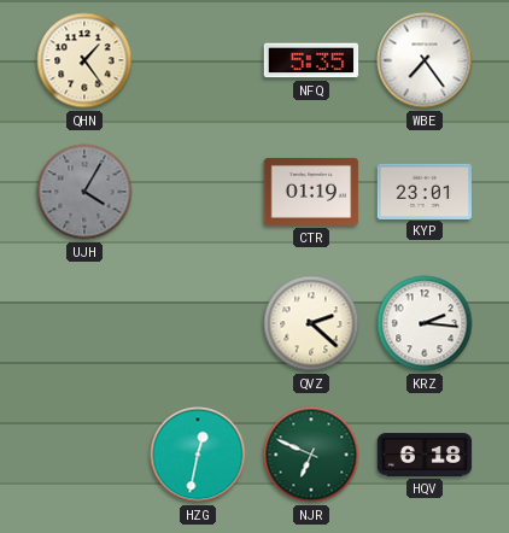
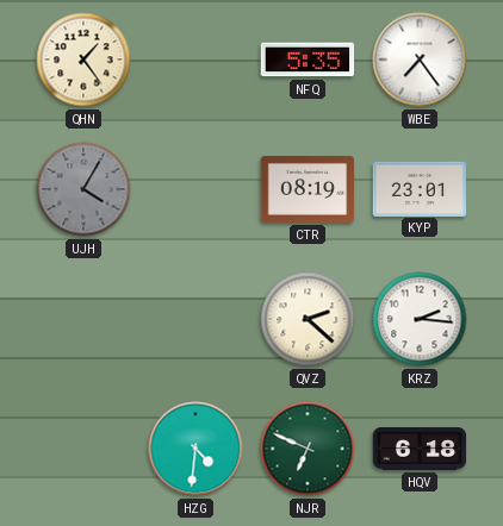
CTR: 01:19 -> 08:19
HZG: 12:32 -> 4:31
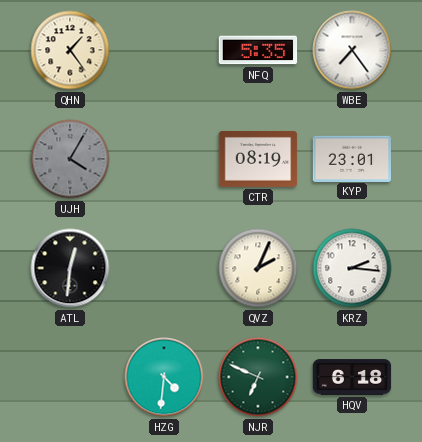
ATL: none -> 12:31
QVZ: 2:22 -> 2:04
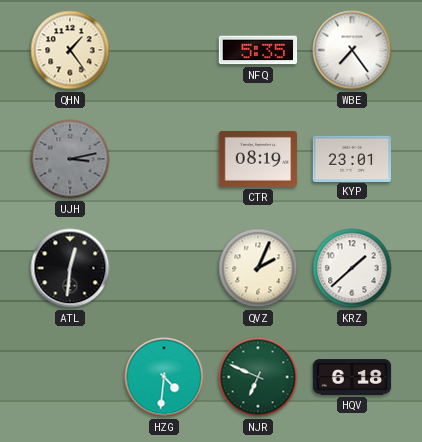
UJH: 4:05 -> 3:13
KRZ: 2:16 -> 1:38
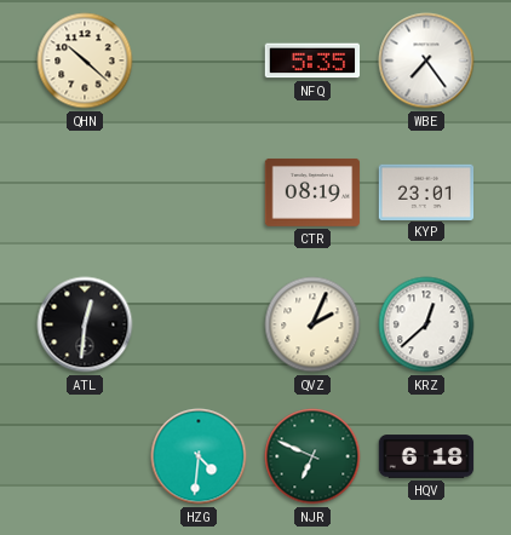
QHN: 1:24 -> 10:22
UJH: 3:13 -> none
KRZ: 1:38 -> 12:38
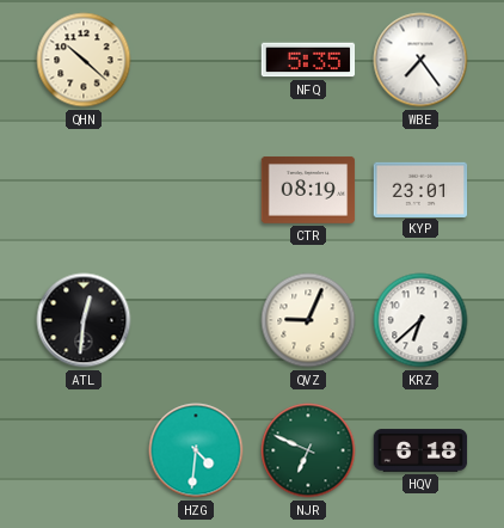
QVZ: 2:04 -> 9:04
KRZ: 12:38 -> 6:38
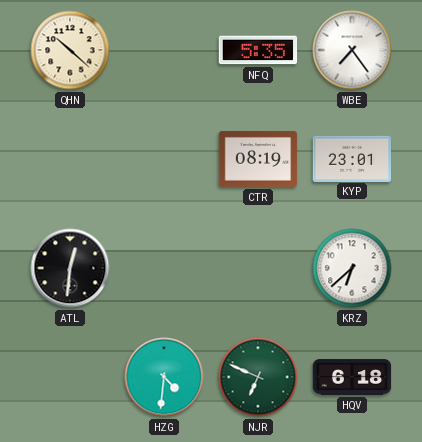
QVZ: 9:04 -> none
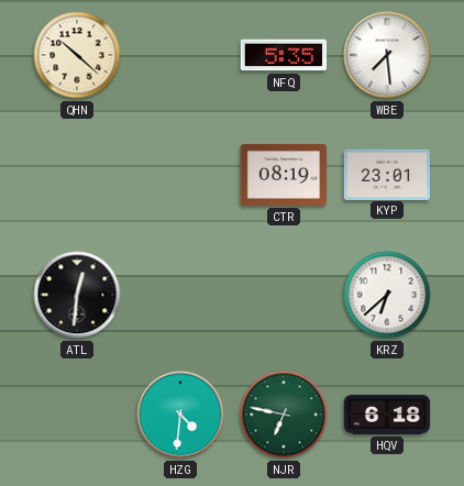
WBE: 7:24 -> 7:29
NJR: 6:49 -> 6:47
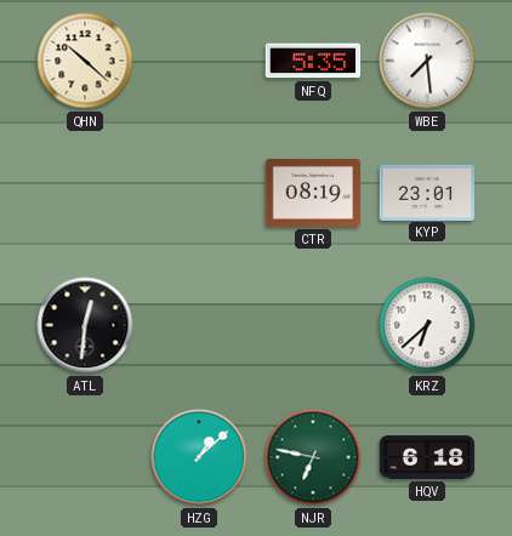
HZG: 4:31 -> 1:08
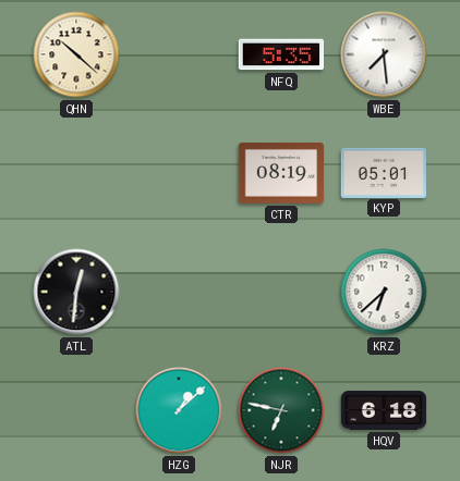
KYP: 23:01 -> 05:01
